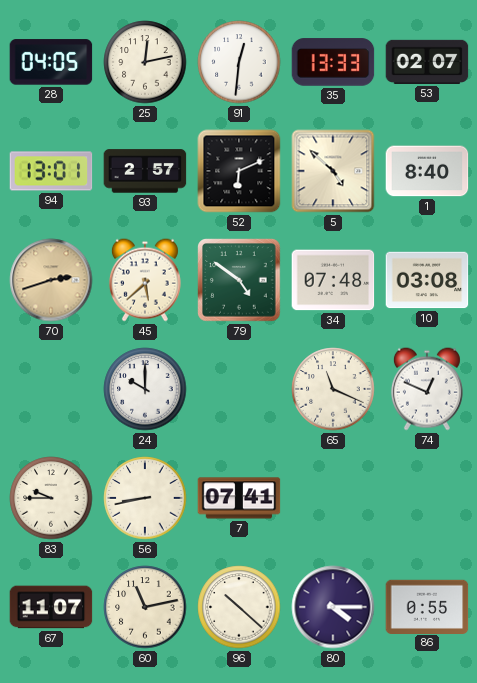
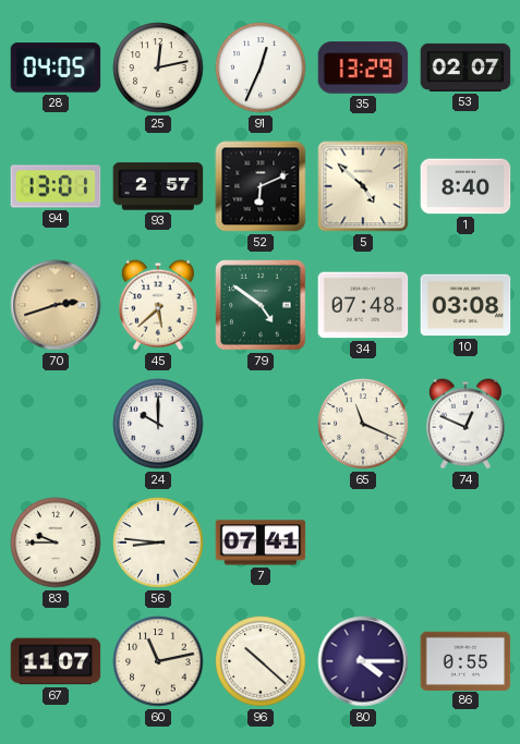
91: 12:31 -> 12:34
35: 13:33 -> 13:29
56: 8:43 -> 8:46
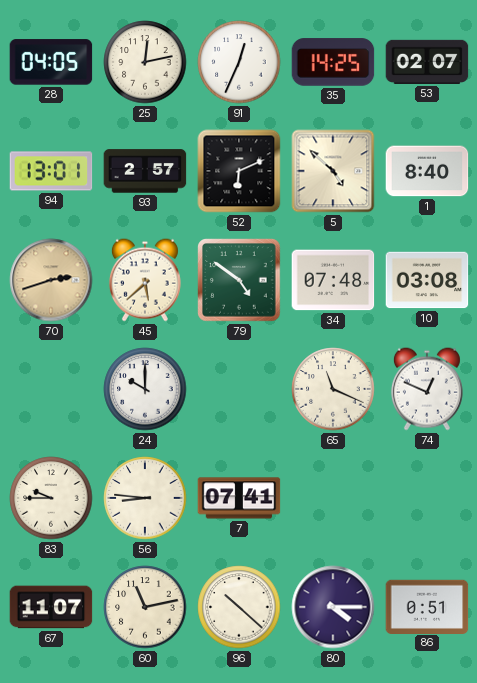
35: 13:29 -> 14:25
86: 0:55 -> 0:51
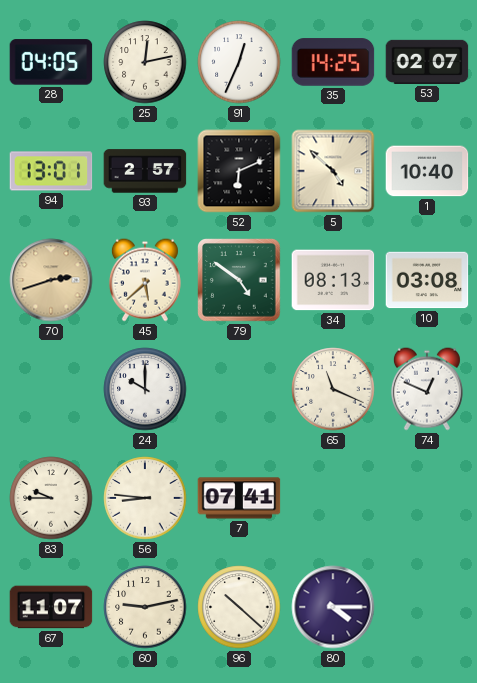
1: 8:40 -> 10:40
34: 07:48 -> 08:13
60: 11:13 -> 9:13
86: 0:51 -> none
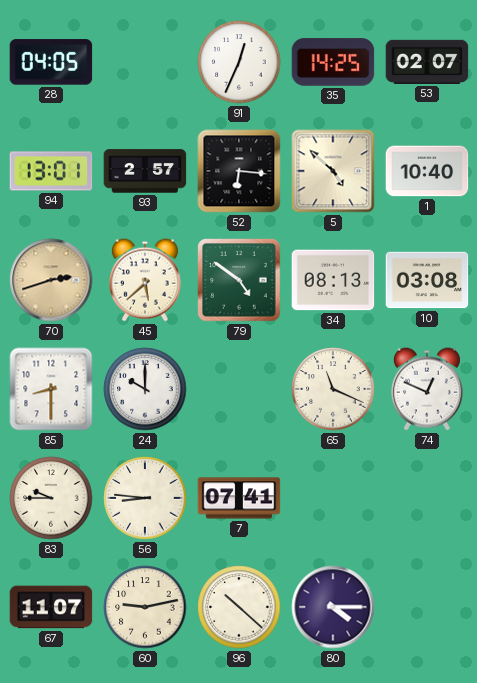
25: 12:13 -> none
52: 6:11 -> 6:16
85: none -> 8:30
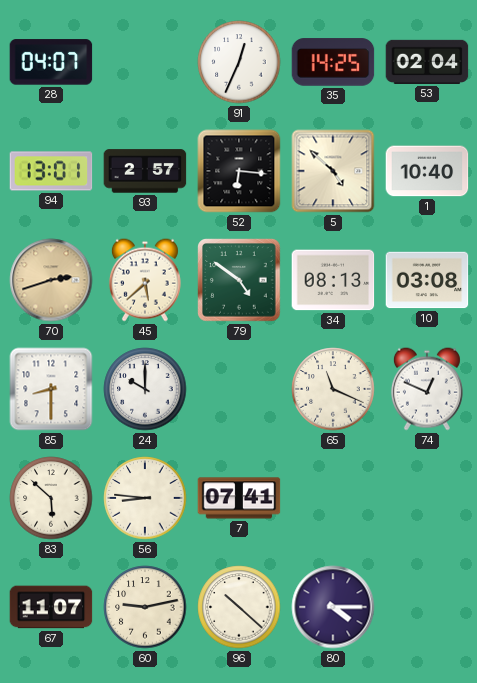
28: 04:05 -> 04:07
53: 02:07 -> 02:04
83: 9:45 -> 5:52
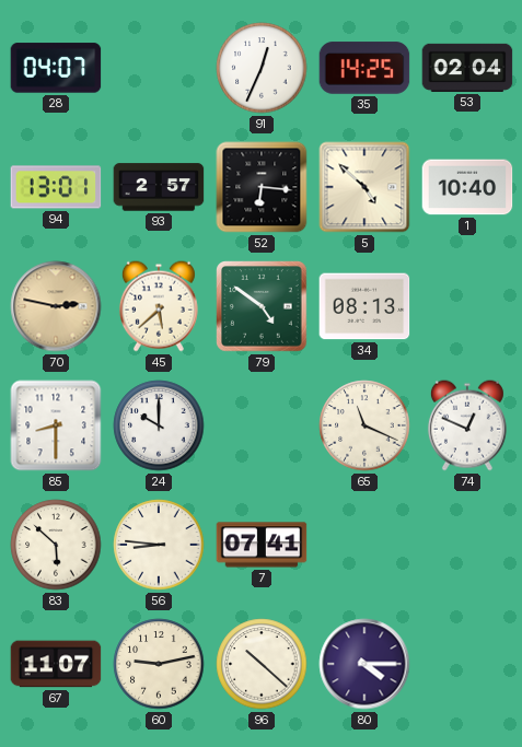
70: 2:42 -> 2:47
10: 03:08 -> none
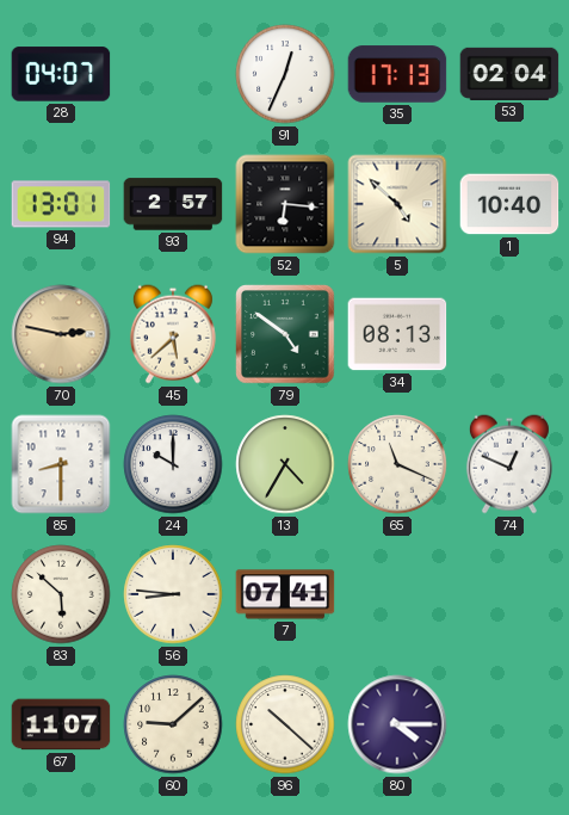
35: 14:25 -> 17:13
13: none -> 4:35
60: 9:13 -> 9:08
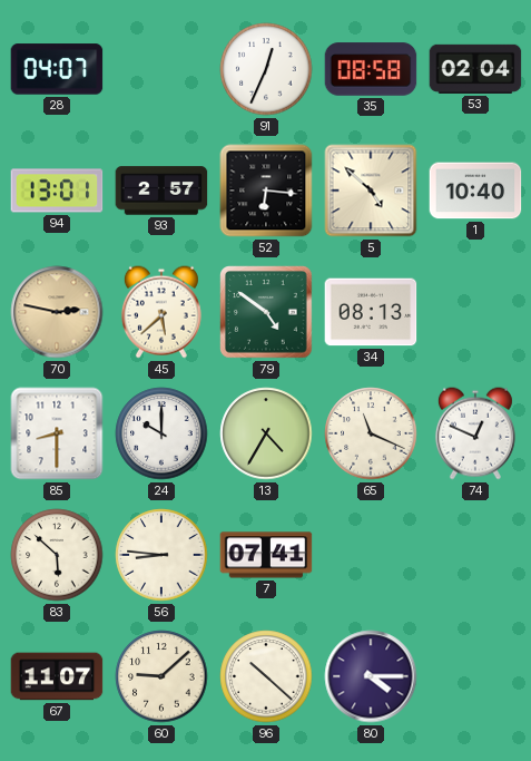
35: 17:13 -> 08:58
